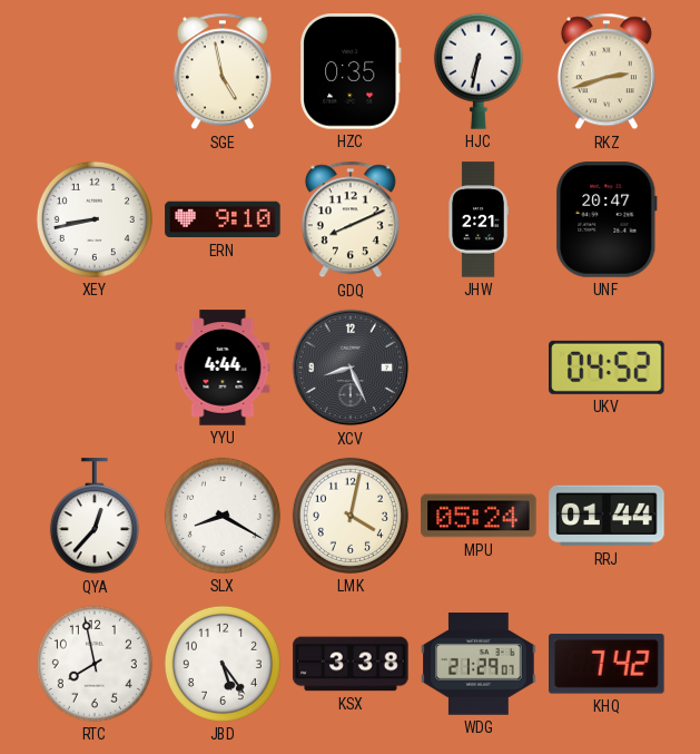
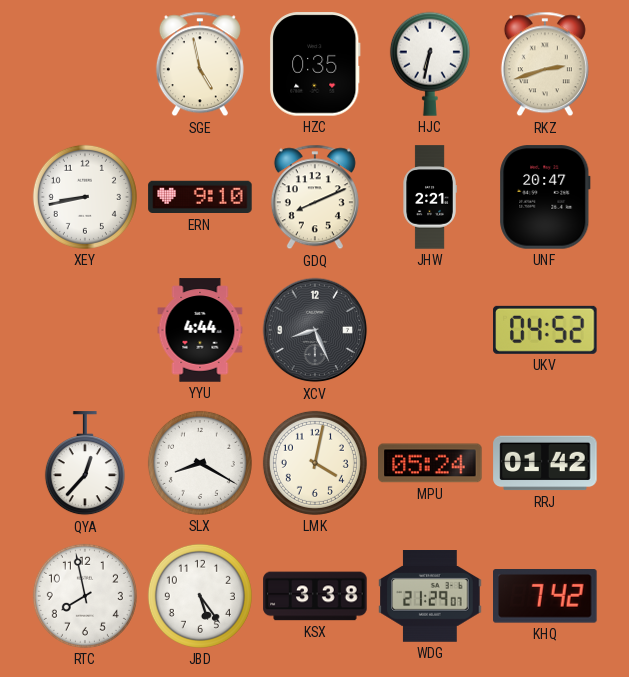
RRJ: 01:44 -> 01:42
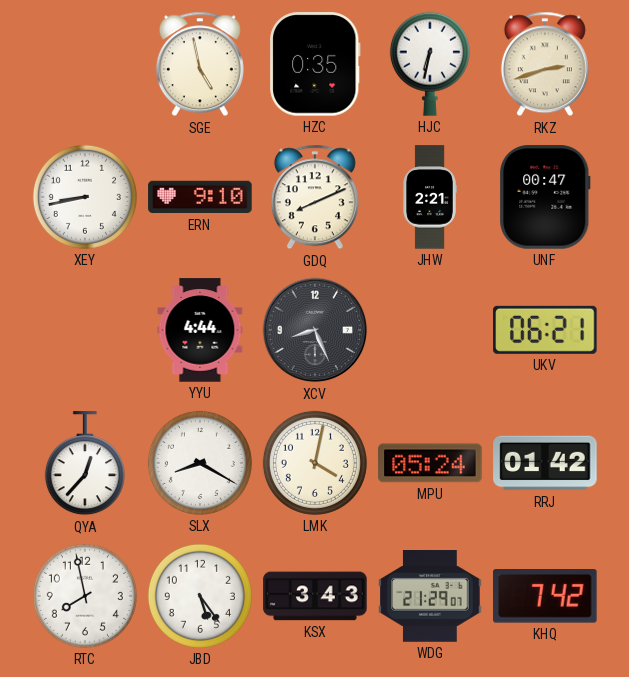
UNF: 20:47 -> 00:47
UKV: 04:52 -> 06:21
KSX: 3:38 -> 3:43
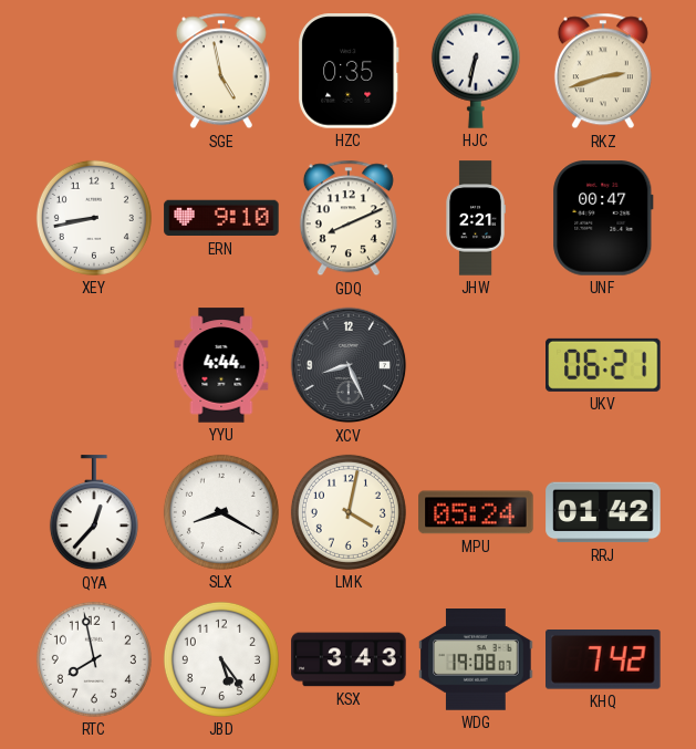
WDG: 21:29 -> 19:08
